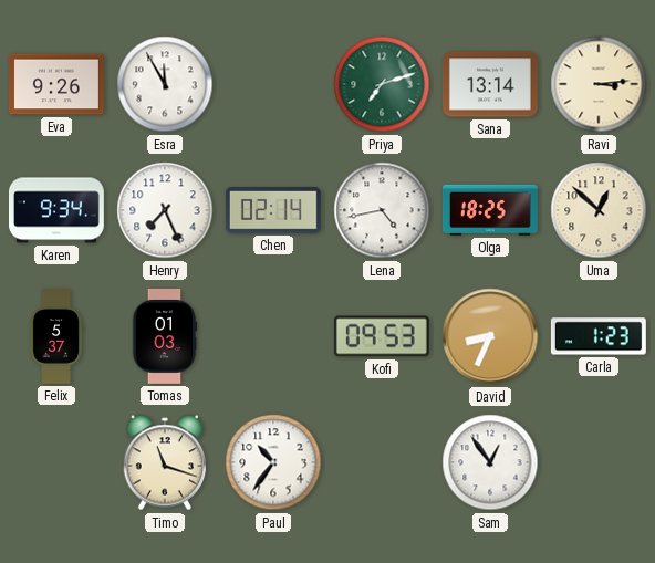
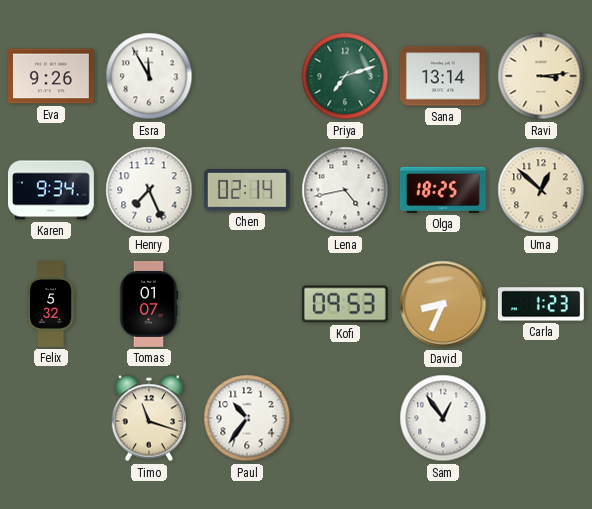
Felix: 5:37 -> 5:32
Tomas: 01:03 -> 01:07
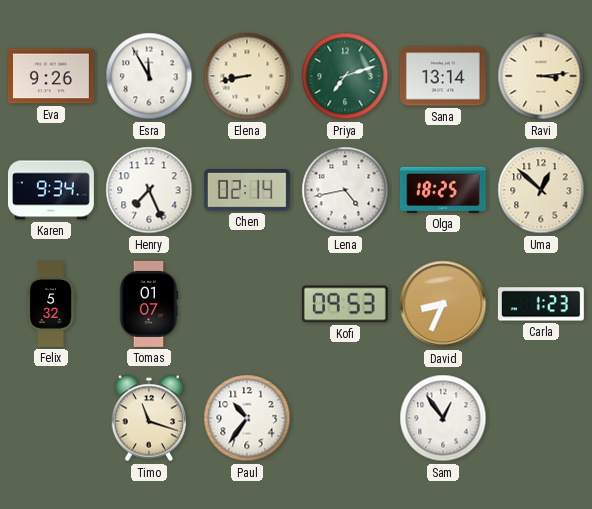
Elena: none -> 8:43
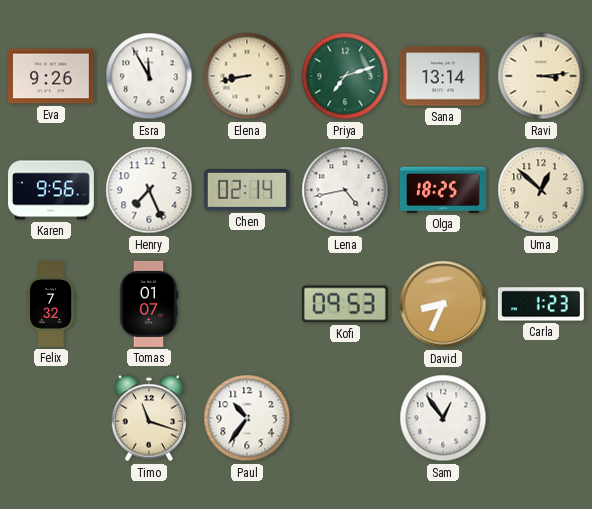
Karen: 9:34 -> 9:56
Felix: 5:32 -> 7:32
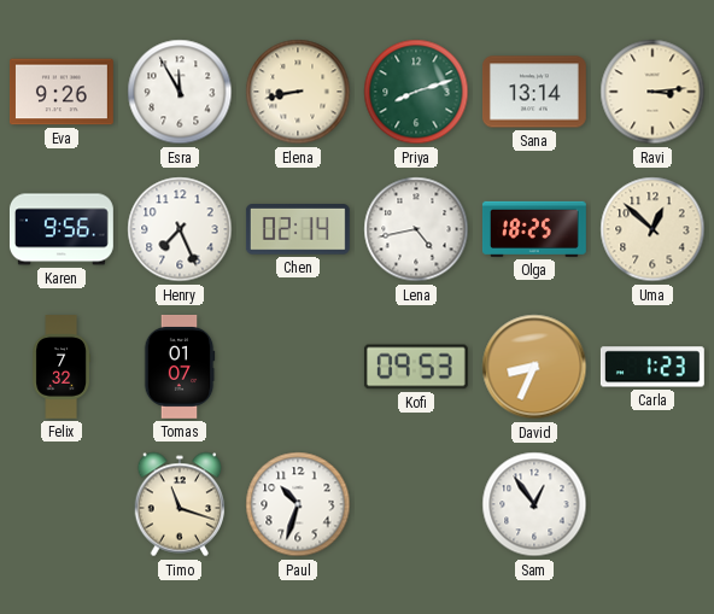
Priya: 7:12 -> 8:12
Paul: 10:36 -> 10:33
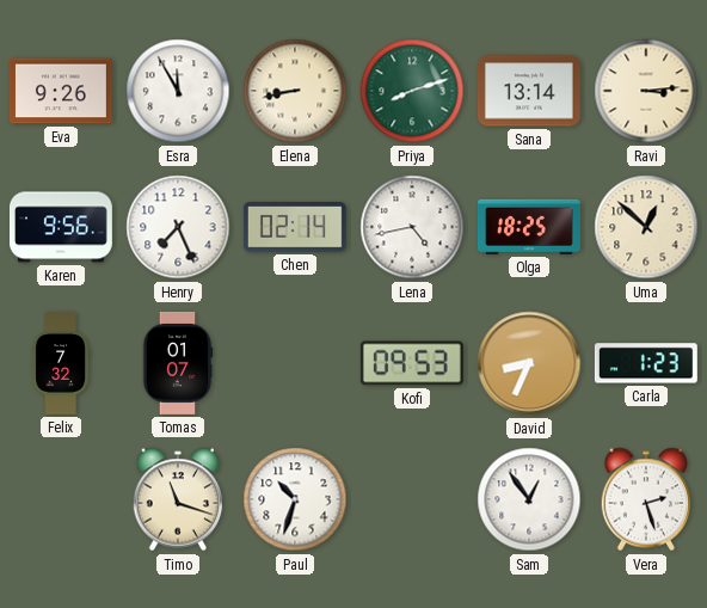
Vera: none -> 2:27
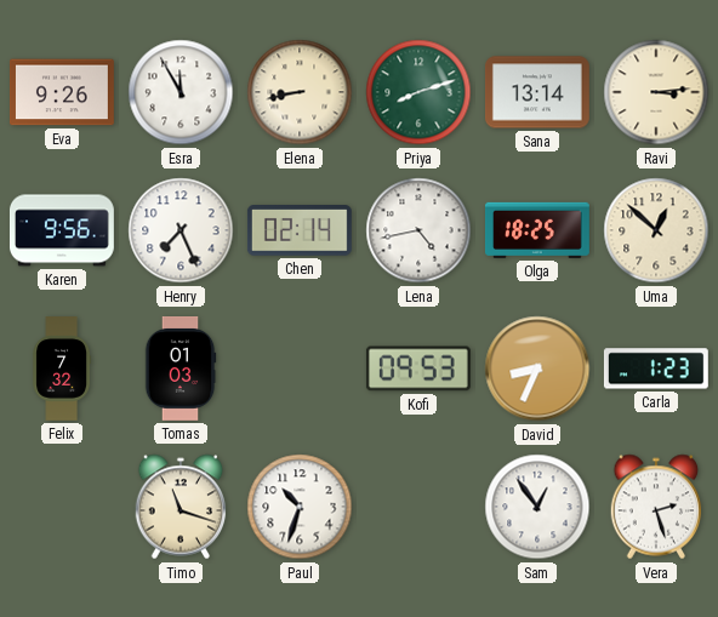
Tomas: 01:07 -> 01:03
